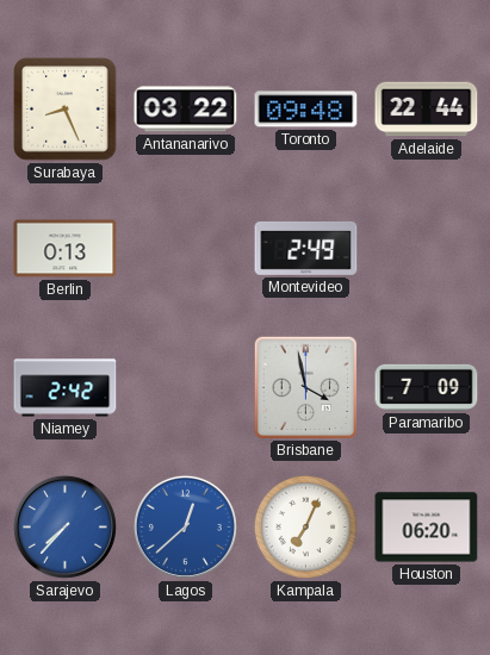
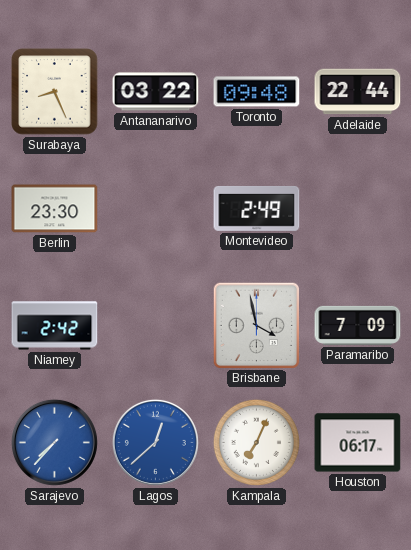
Berlin: 0:13 -> 23:30
Houston: 06:20 -> 06:17
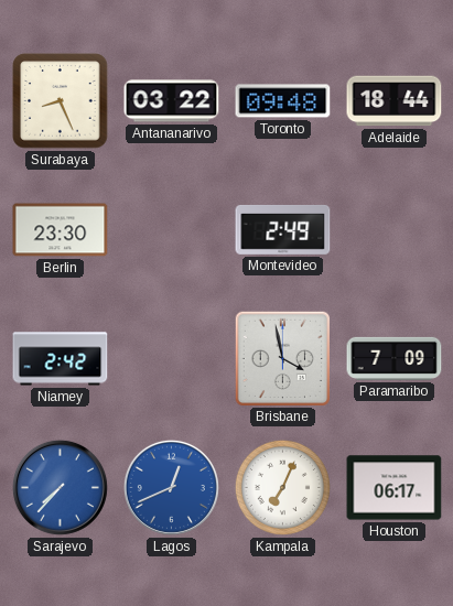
Adelaide: 22:44 -> 18:44
Lagos: 12:38 -> 12:41
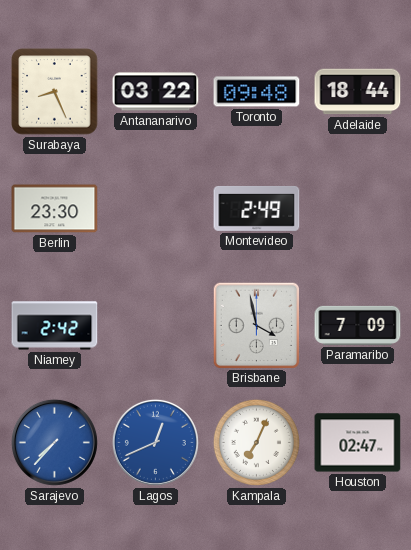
Houston: 06:17 -> 02:47
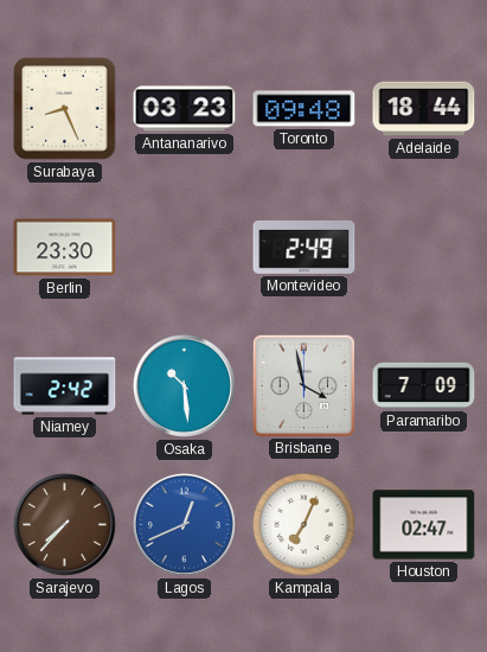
Antananarivo: 03:22 -> 03:23
Osaka: none -> 10:29
Sarajevo dial: blue -> brown
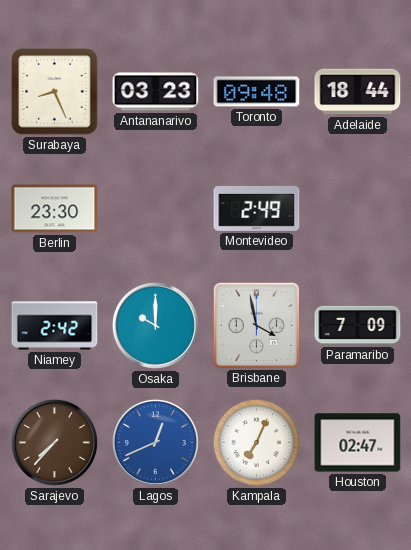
Osaka: 10:29 -> 10:00
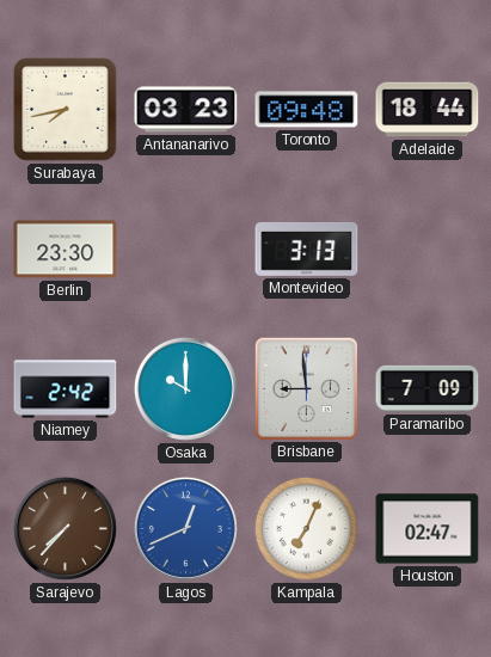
Surabaya: 8:26 -> 7:43
Montevideo: 2:49 -> 3:13
Brisbane: 3:58 -> 8:59
